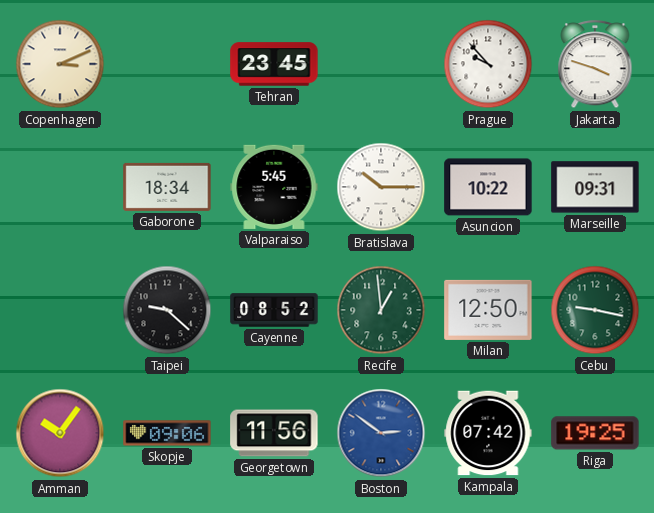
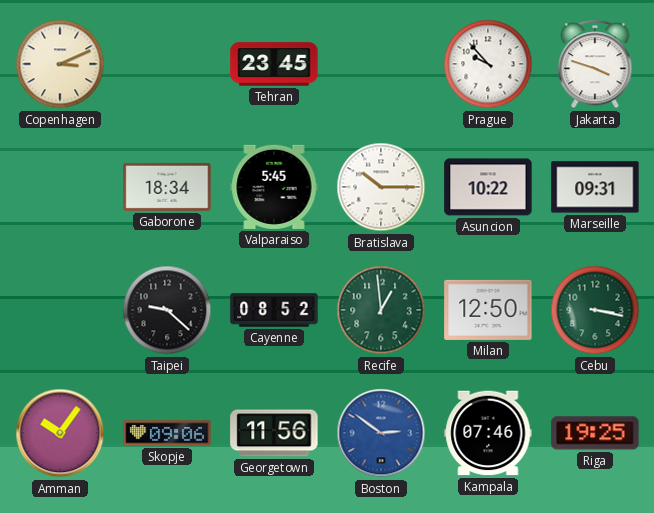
Cebu: 9:17 -> 3:17
Kampala: 07:42 -> 07:46
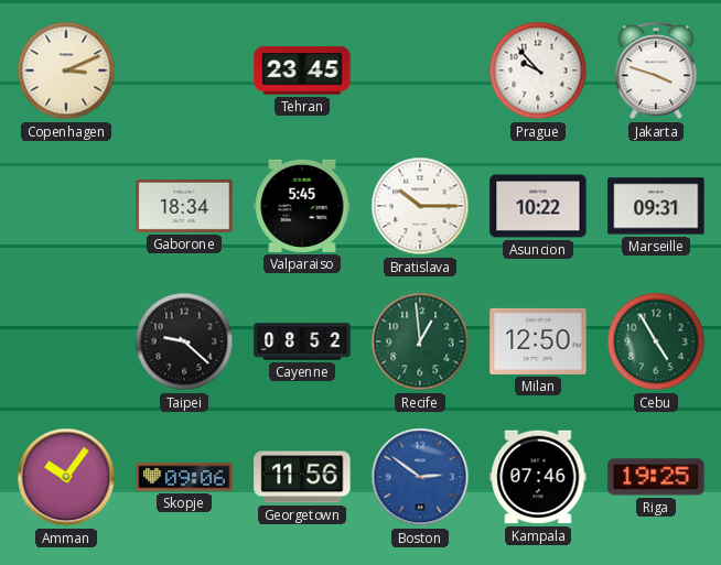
Cebu: 3:17 -> 4:55
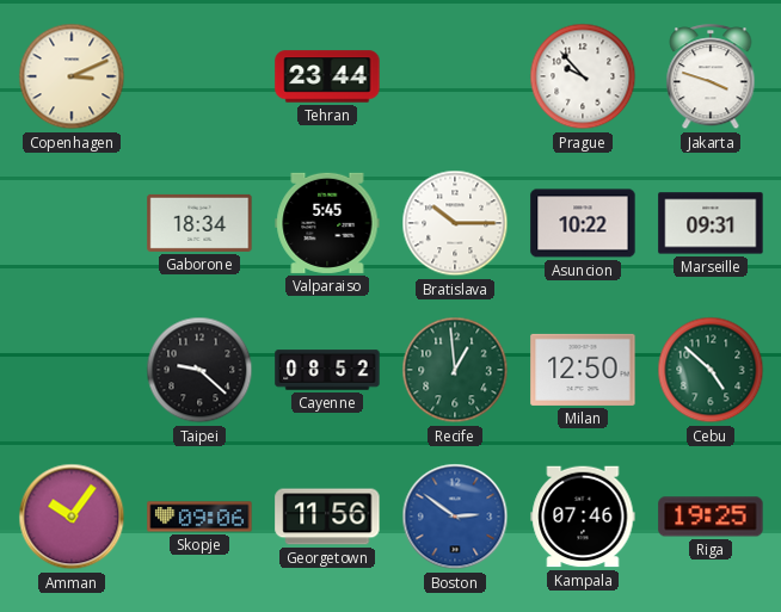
Tehran: 23:45 -> 23:44
Cebu: 4:55 -> 4:52
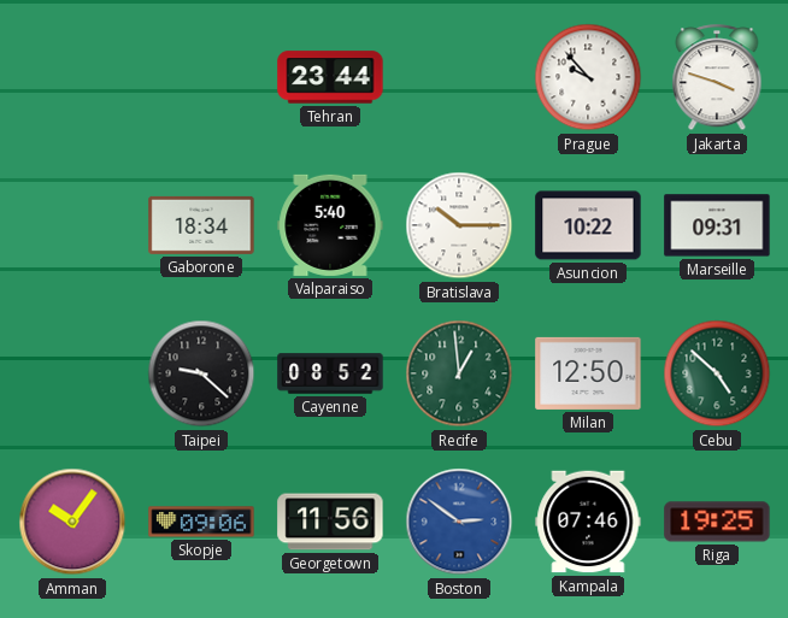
Copenhagen: 3:11 -> none
Valparaiso: 5:45 -> 5:40
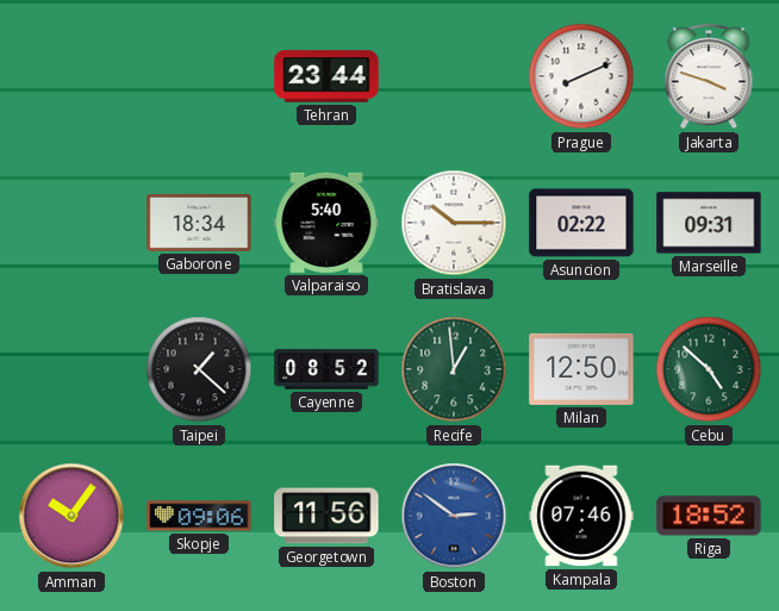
Prague: 9:53 -> 8:11
Asuncion: 10:22 -> 02:22
Taipei: 9:22 -> 1:22
Riga: 19:25 -> 18:52
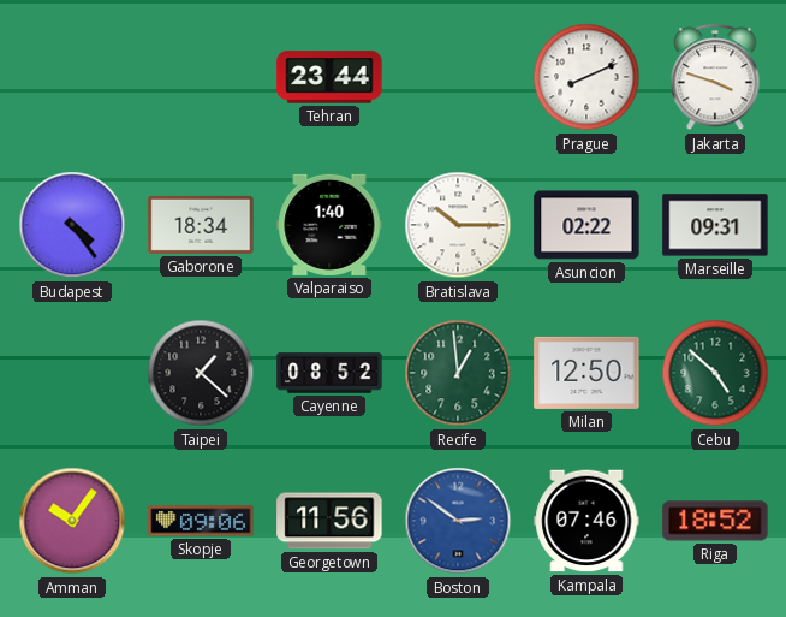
Budapest: none -> 4:24
Valparaiso: 5:40 -> 1:40
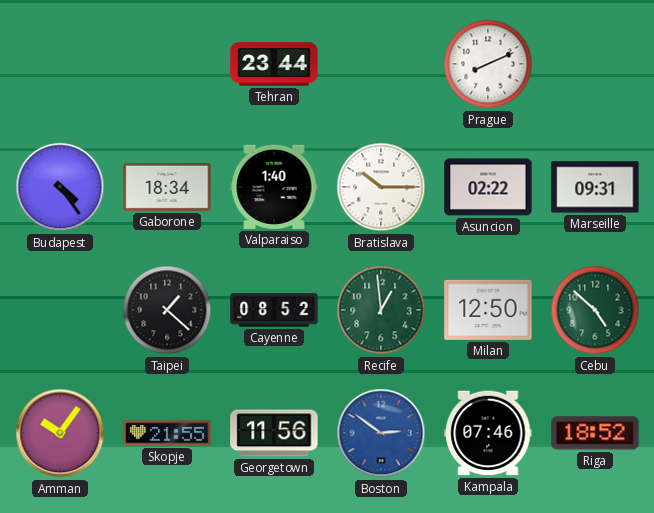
Jakarta: 3:48 -> none
Skopje: 09:06 -> 21:55
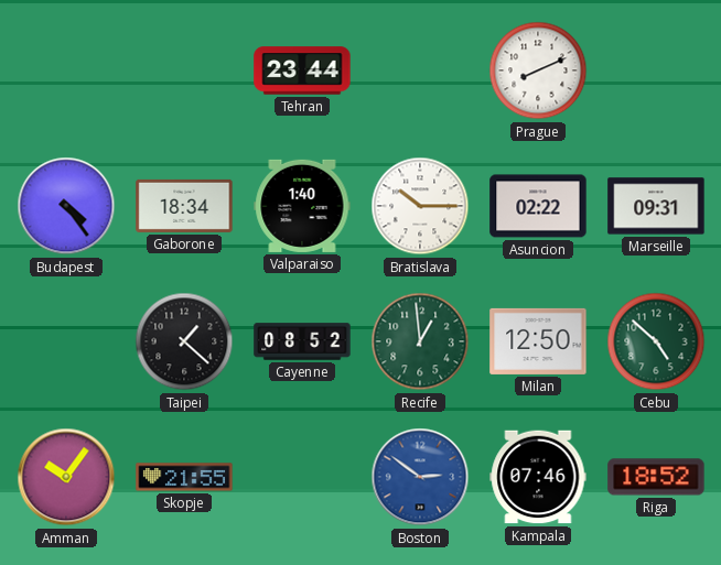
Georgetown: 11:56 -> none
